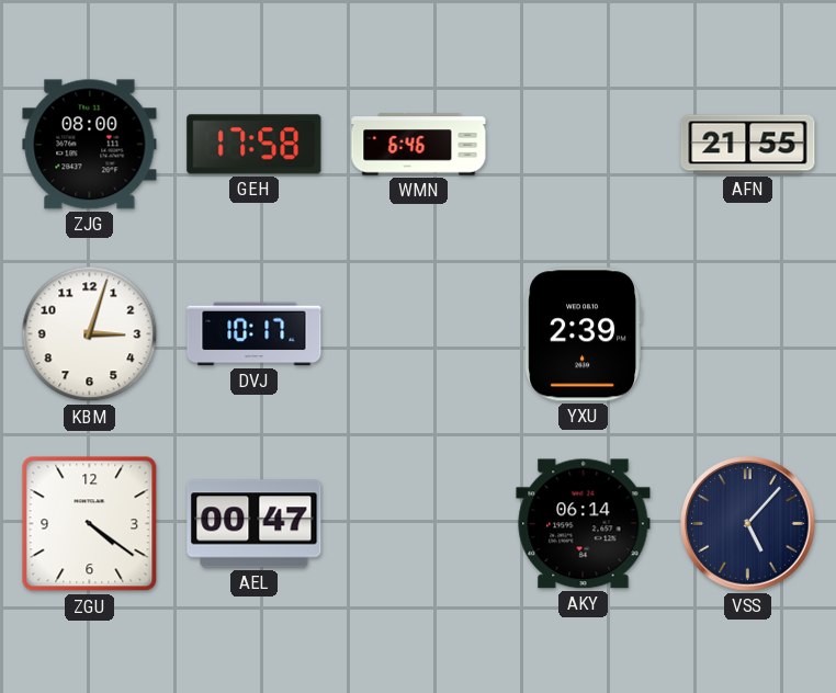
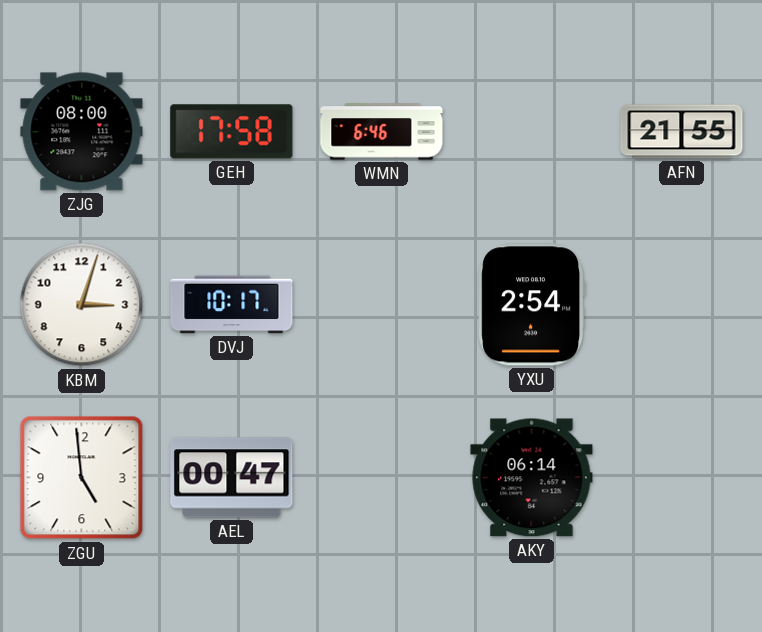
YXU: 2:39 -> 2:54
ZGU: 4:21 -> 4:59
VSS: 5:07 -> none
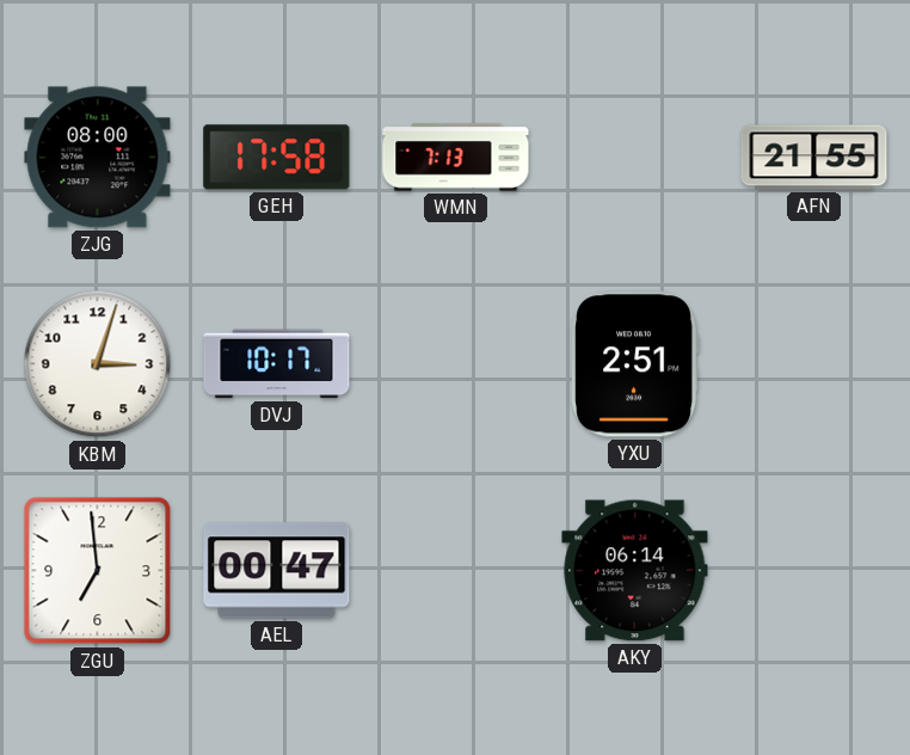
WMN: 6:46 -> 7:13
YXU: 2:54 -> 2:51
ZGU: 4:59 -> 6:59
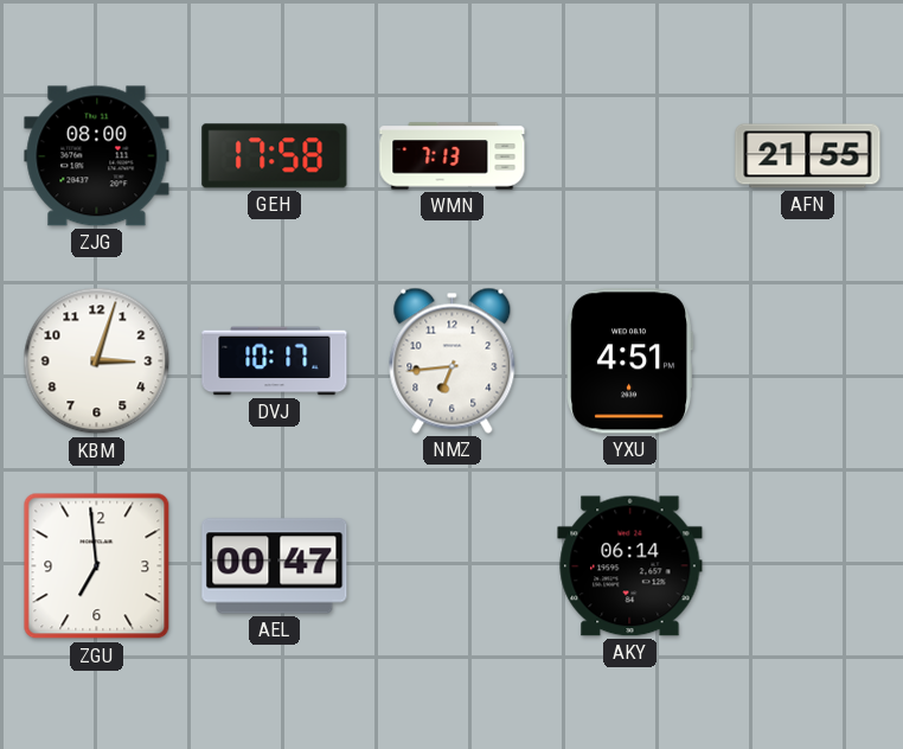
NMZ: none -> 6:44
YXU: 2:51 -> 4:51
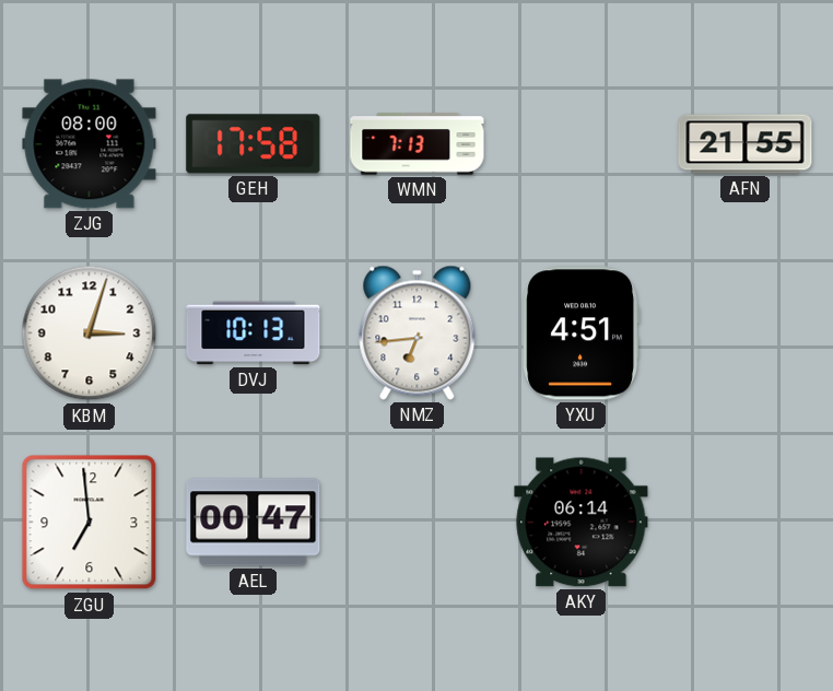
DVJ: 10:17 -> 10:13
